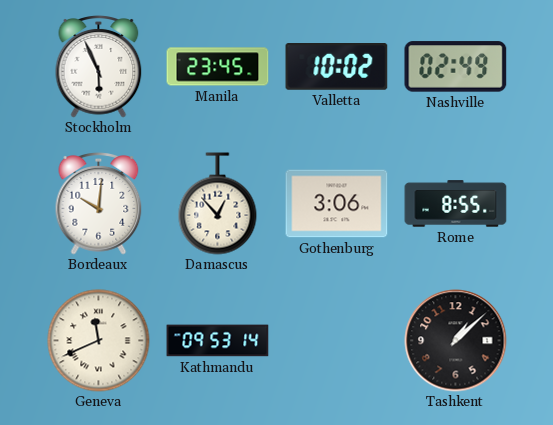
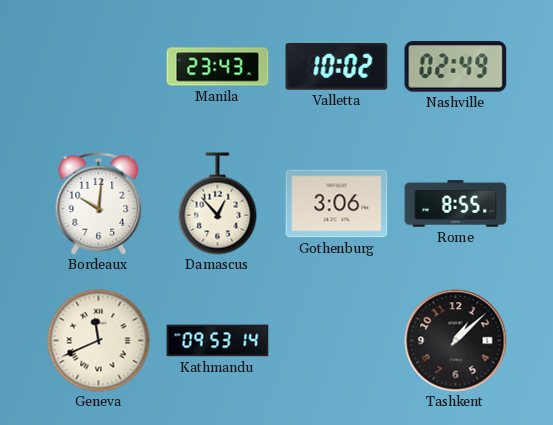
Stockholm: 5:56 -> none
Manila: 23:45 -> 23:43
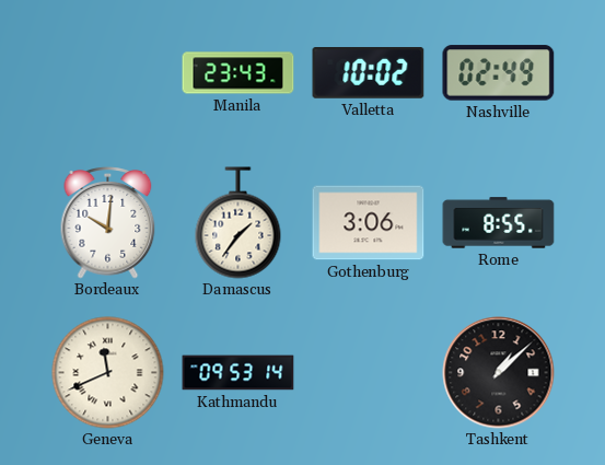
Damascus: 12:53 -> 1:36
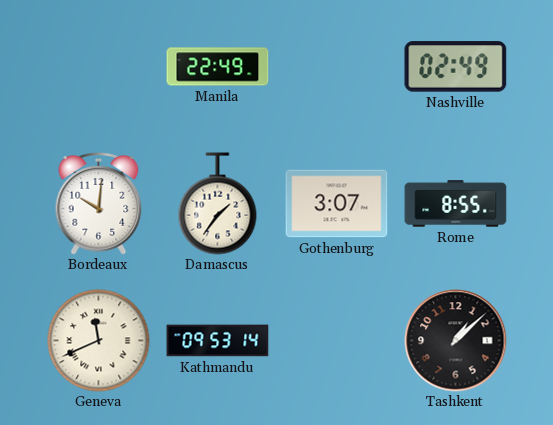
Manila: 23:43 -> 22:49
Valletta: 10:02 -> none
Gothenburg: 3:06 -> 3:07
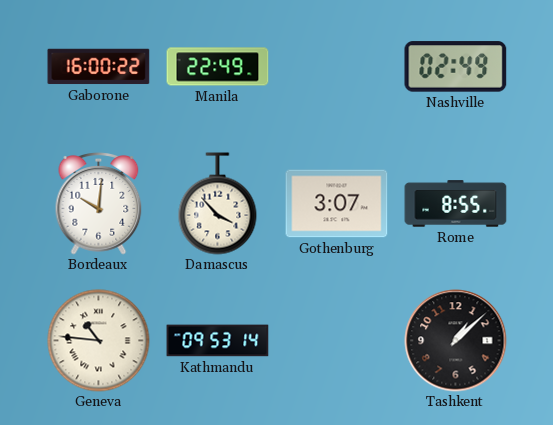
Gaborone: none -> 16:00
Damascus: 1:36 -> 3:53
Geneva: 11:41 -> 10:46
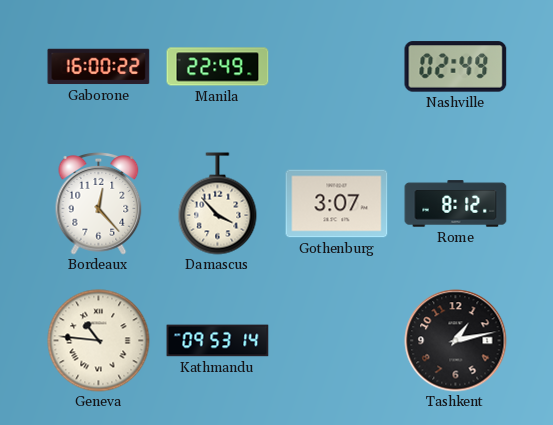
Bordeaux: 10:01 -> 12:23
Rome: 8:55 -> 8:12
Tashkent: 1:08 -> 1:13
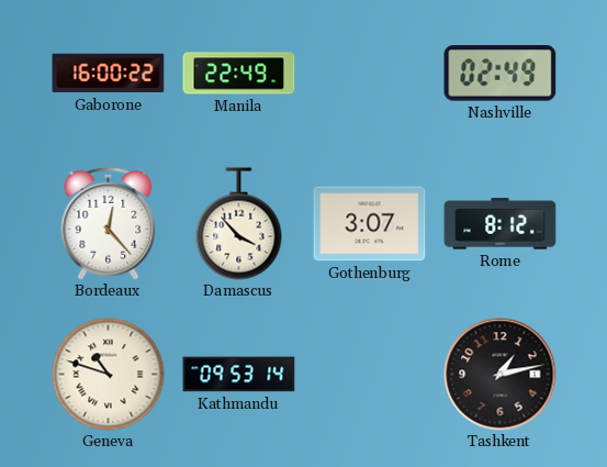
Geneva: 10:46 -> 10:48
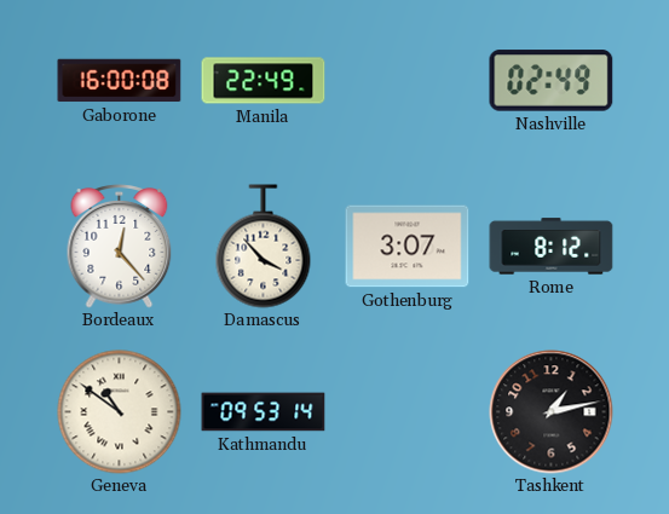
Gaborone: 16:00:22 -> 16:00:08
Geneva: 10:48 -> 10:51
